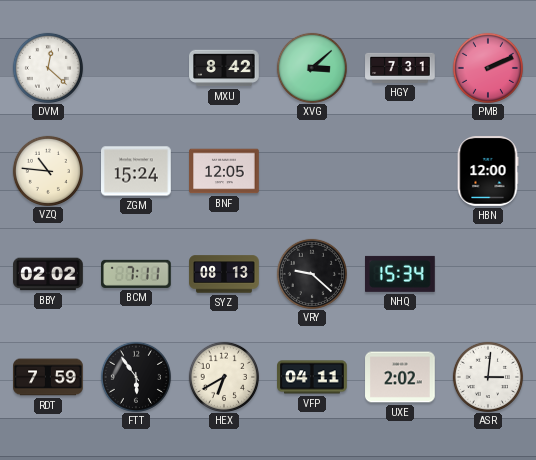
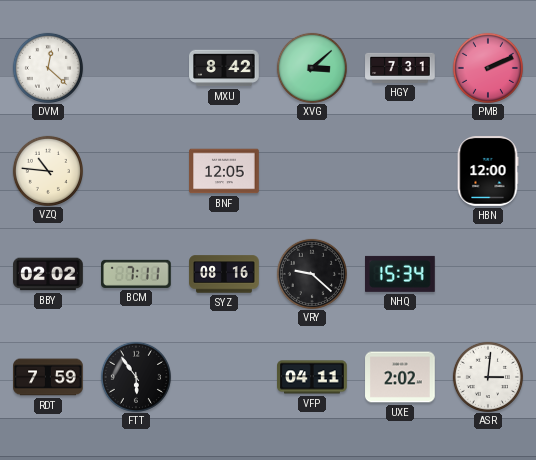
ZGM: 15:24 -> none
SYZ: 08:13 -> 08:16
HEX: 6:40 -> none
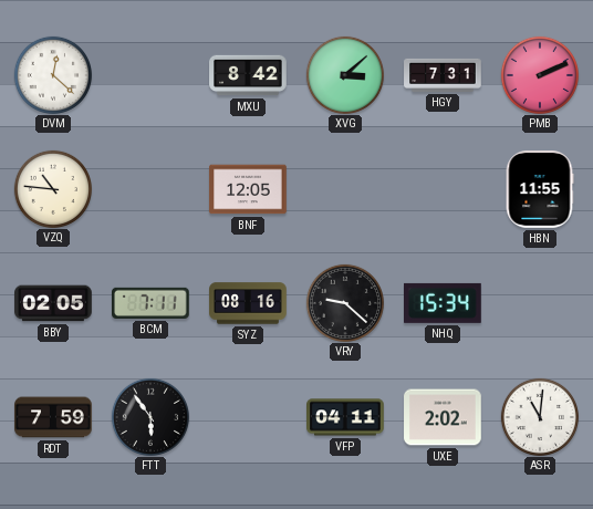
HBN: 12:00 -> 11:55
BBY: 02:02 -> 02:05
ASR: 3:01 -> 11:01
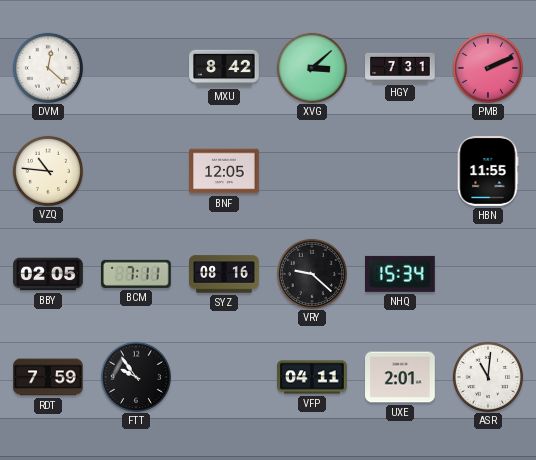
FTT: 5:54 -> 9:54
UXE: 2:02 -> 2:01
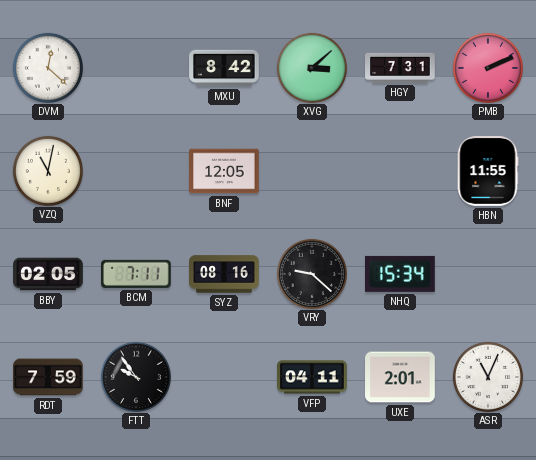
VZQ: 10:46 -> 11:02
ASR: 11:01 -> 11:04
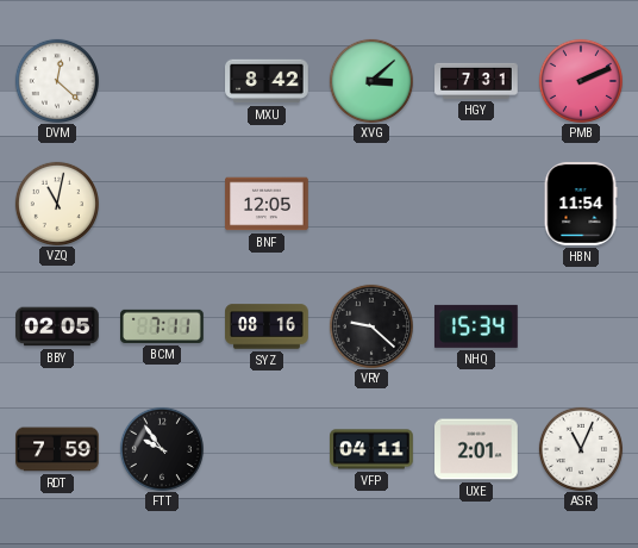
HBN: 11:55 -> 11:54
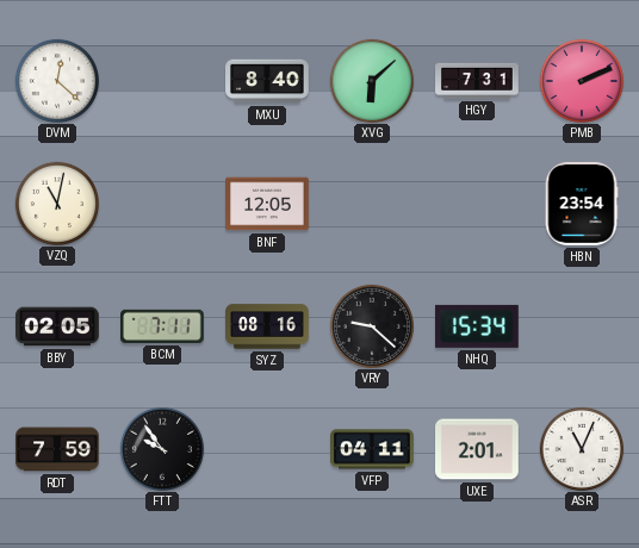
MXU: 8:42 -> 8:40
XVG: 3:08 -> 6:08
HBN: 11:54 -> 23:54
